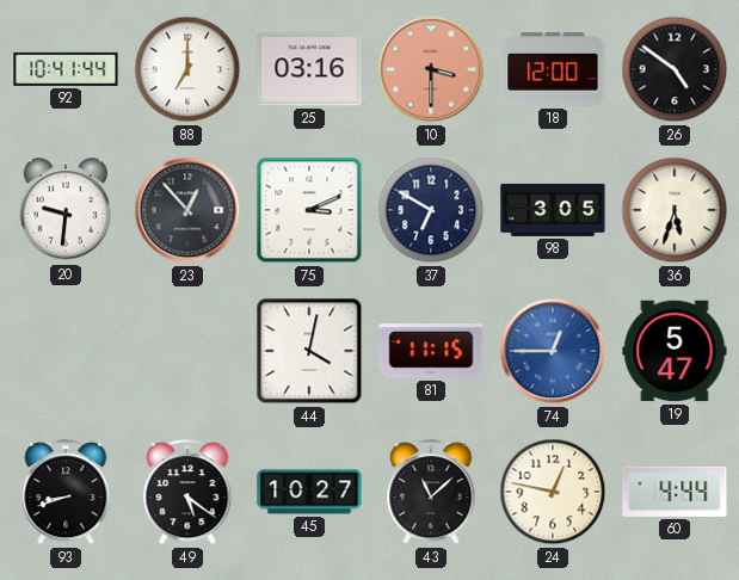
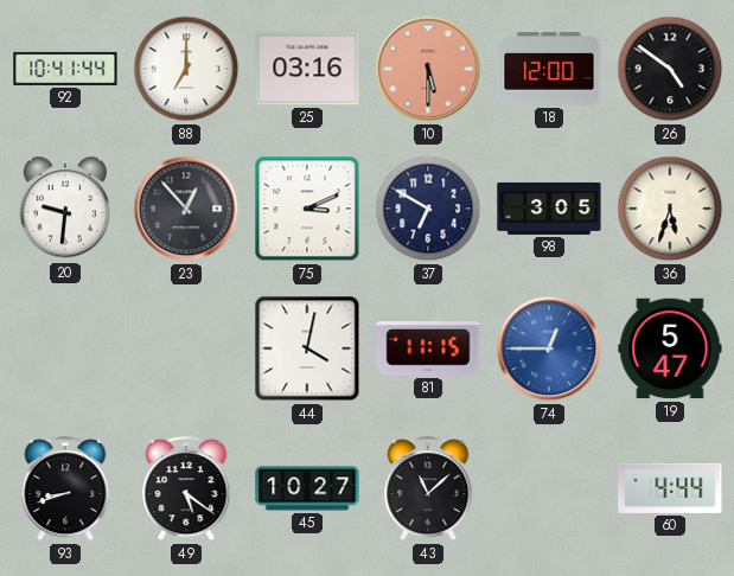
10: 3:30 -> 5:30
24: 12:47 -> none
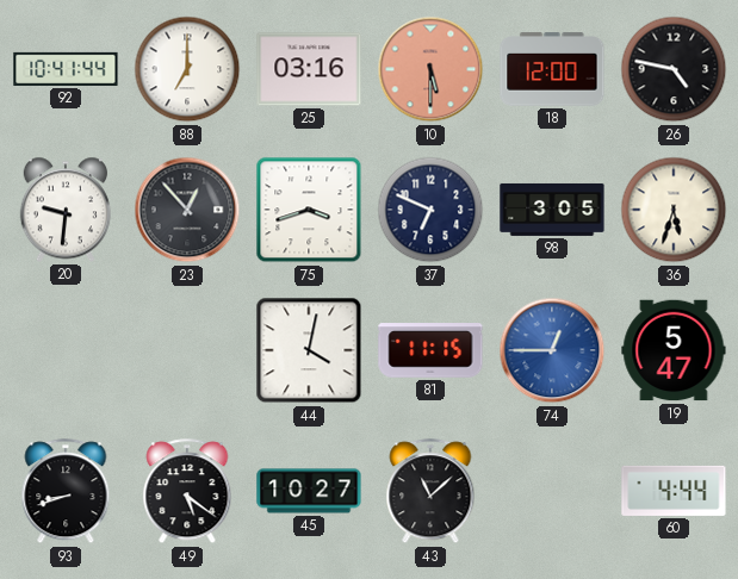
26: 4:51 -> 4:47
75: 3:11 -> 3:42
37: 6:50 -> 6:49
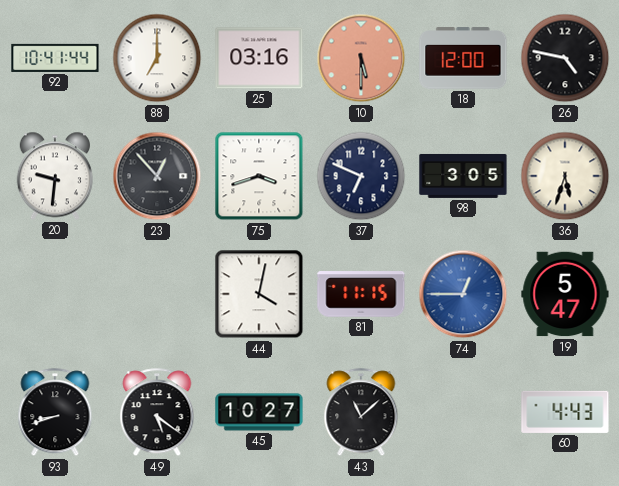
60: 4:44 -> 4:43
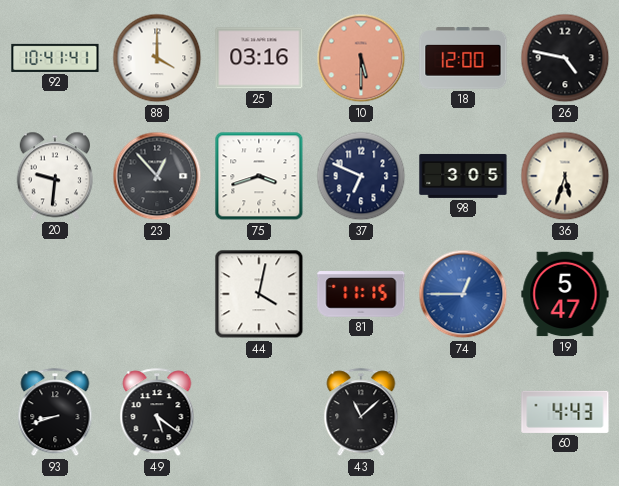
92: 10:41:44 -> 10:41:41
88: 7:00 -> 4:00
45: 10:27 -> none
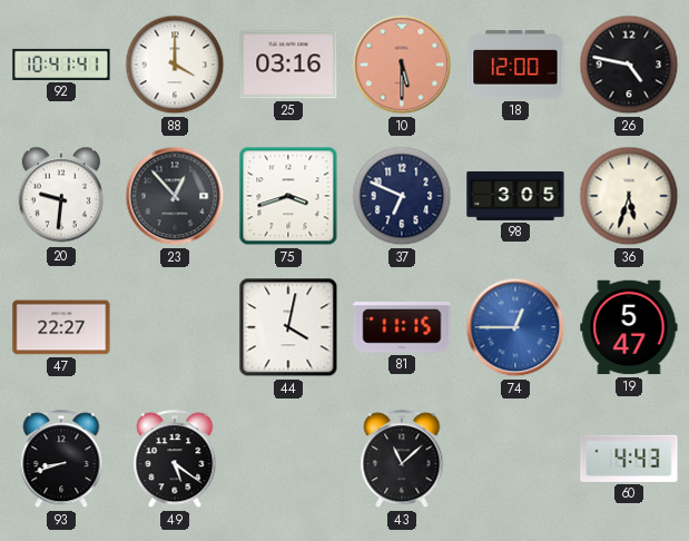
47: none -> 22:27
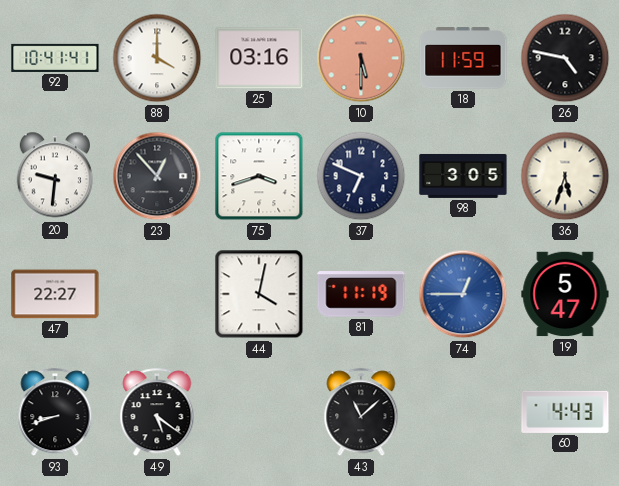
18: 12:00 -> 11:59
81: 11:15 -> 11:19
